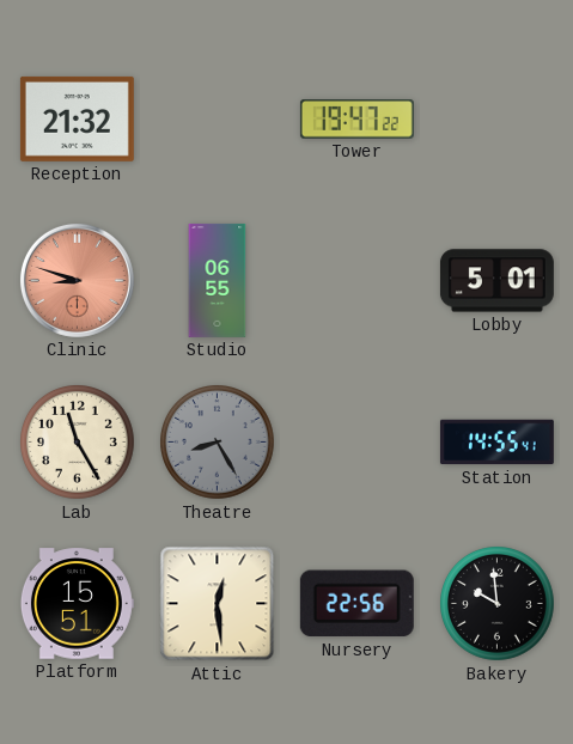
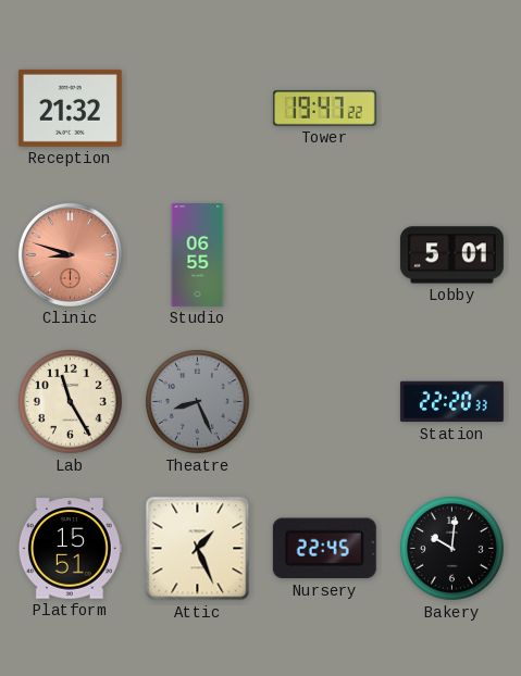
Theatre: 8:25 -> 8:26
Station: 14:55 -> 22:20
Attic: 12:29 -> 1:26
Nursery: 22:56 -> 22:45
Bakery: 9:59 -> 10:01
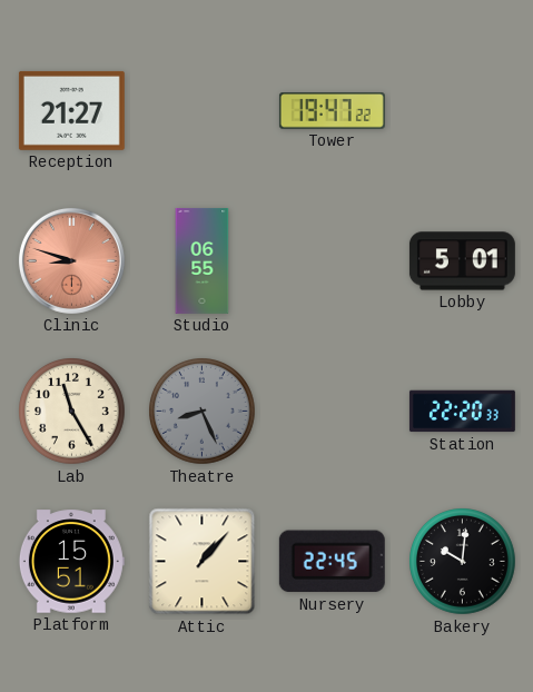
Reception: 21:32 -> 21:27
Attic: 1:26 -> 1:07
